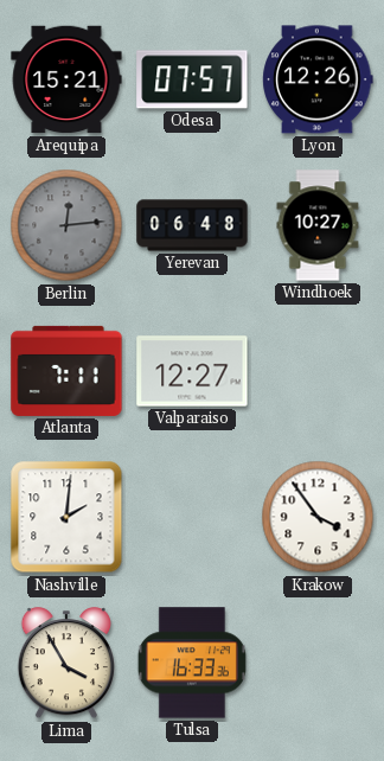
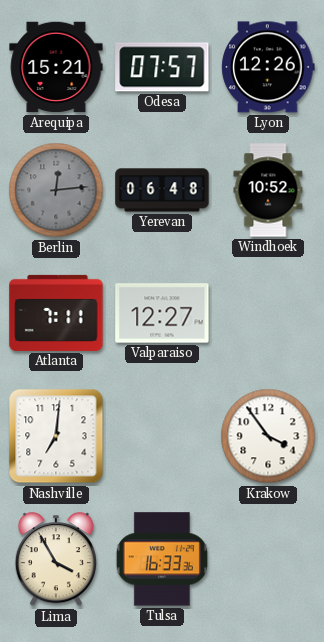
Windhoek: 10:27 -> 10:52
Nashville: 2:01 -> 7:01
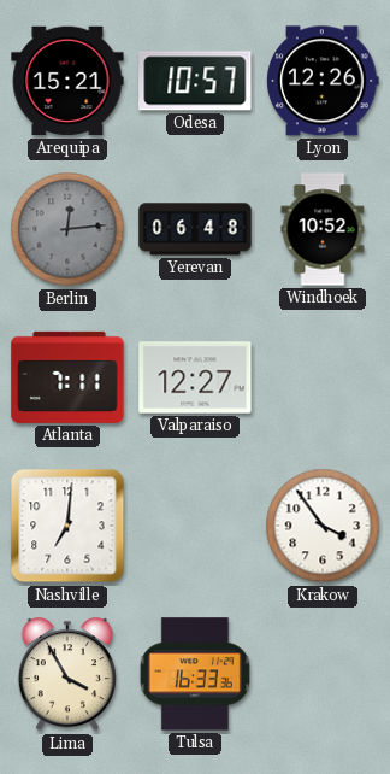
Odesa: 07:57 -> 10:57
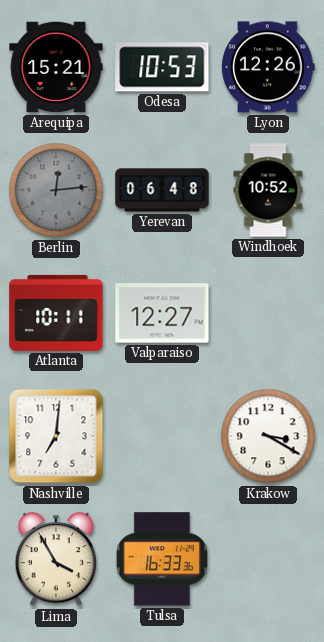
Odesa: 10:57 -> 10:53
Atlanta: 7:11 -> 10:11
Krakow: 3:54 -> 3:20
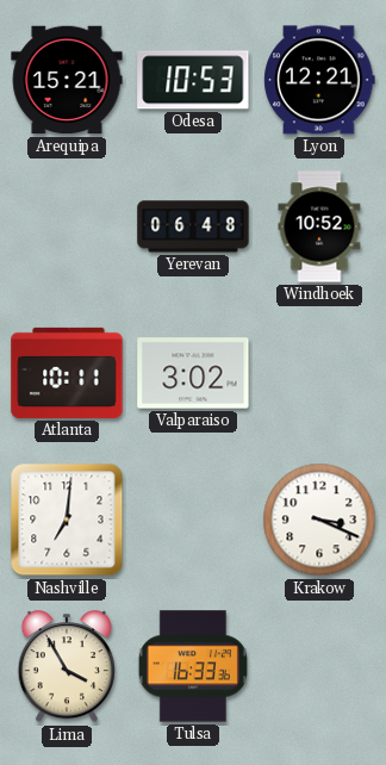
Lyon: 12:26 -> 12:21
Berlin: 12:14 -> none
Valparaiso: 12:27 -> 3:02
Krakow: 3:20 -> 3:19
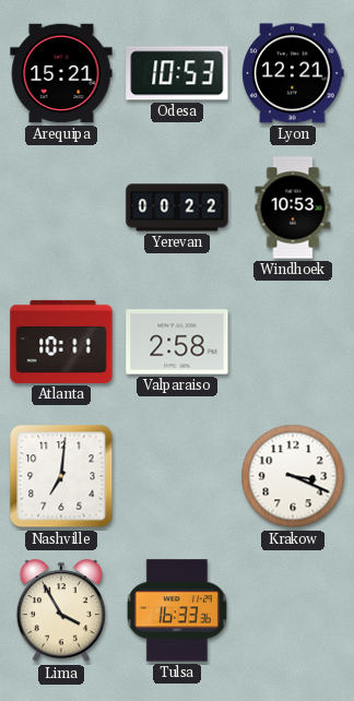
Yerevan: 06:48 -> 00:22
Windhoek: 10:52 -> 10:53
Valparaiso: 3:02 -> 2:58
